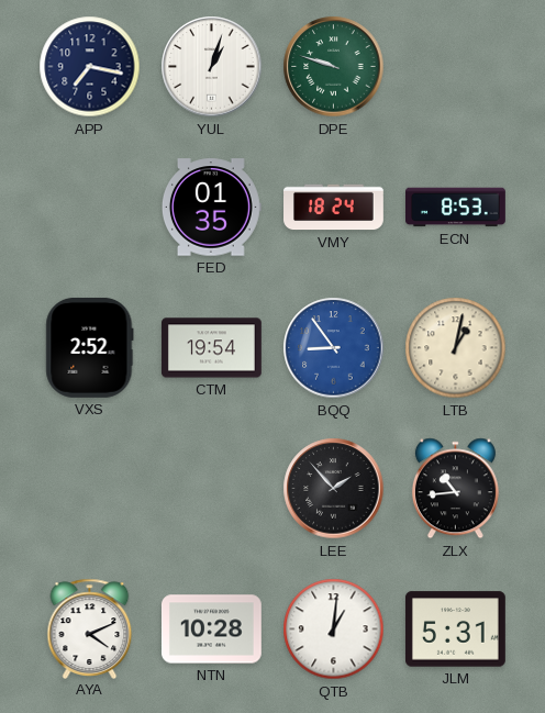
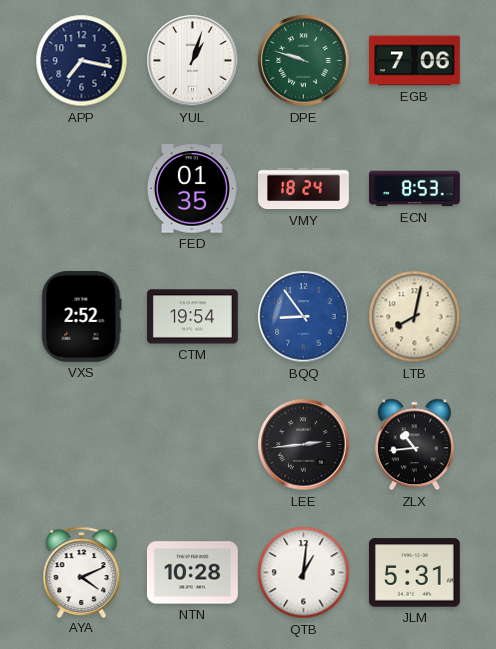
EGB: none -> 7:06
LTB: 1:02 -> 8:02
LEE: 1:53 -> 2:44
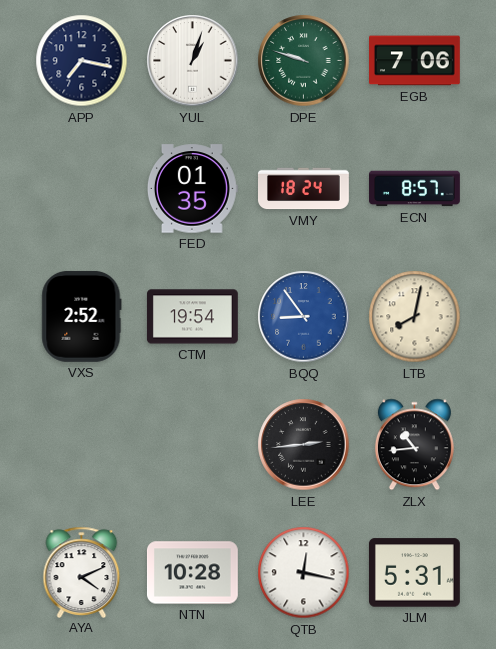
ECN: 8:53 -> 8:57
QTB: 1:01 -> 12:17
